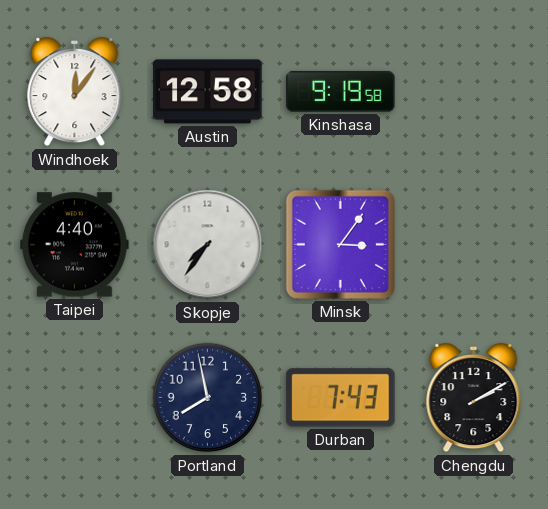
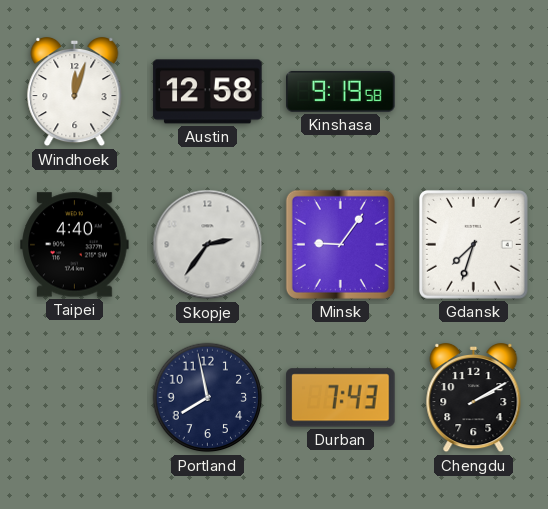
Windhoek: 12:06 -> 12:03
Skopje: 7:36 -> 2:36
Minsk: 3:06 -> 9:06
Gdansk: none -> 7:33
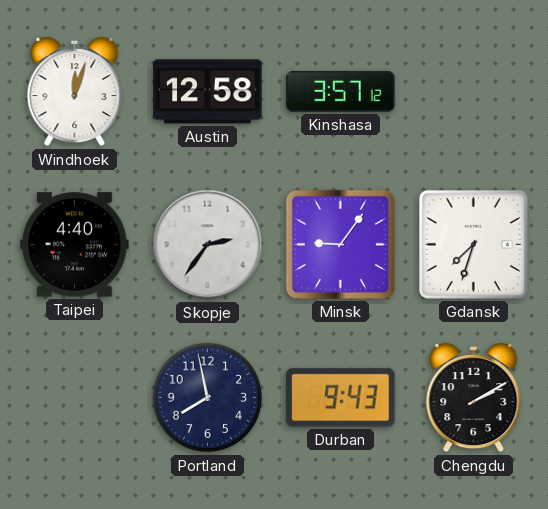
Kinshasa: 9:19 -> 3:57
Durban: 7:43 -> 9:43
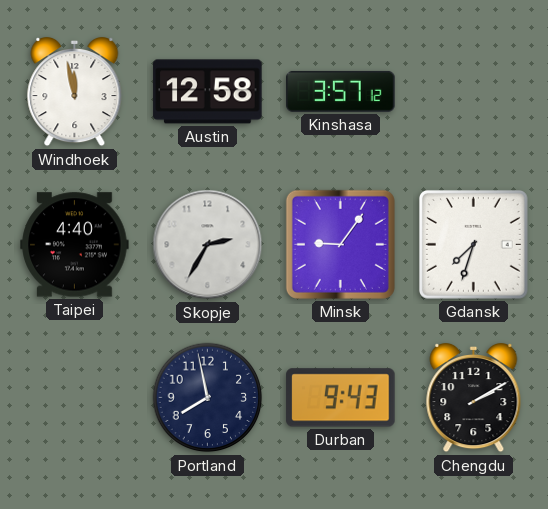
Windhoek: 12:03 -> 11:58
Skopje: 2:36 -> 2:35
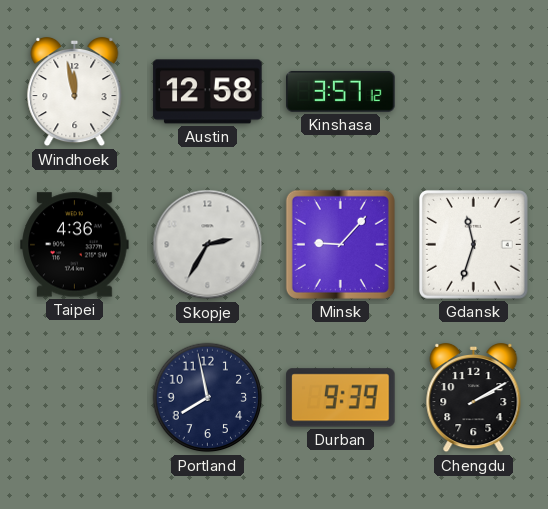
Taipei: 4:40 -> 4:36
Minsk: 9:06 -> 9:07
Gdansk: 7:33 -> 11:33
Durban: 9:43 -> 9:39
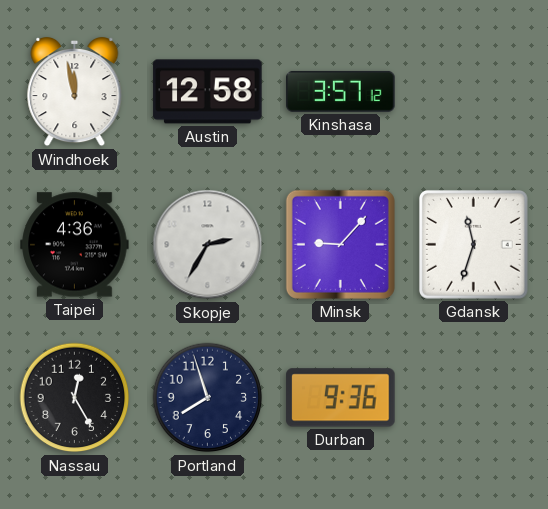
Nassau: none -> 12:25
Portland: 7:58 -> 7:57
Durban: 9:39 -> 9:36
Chengdu: 2:10 -> none
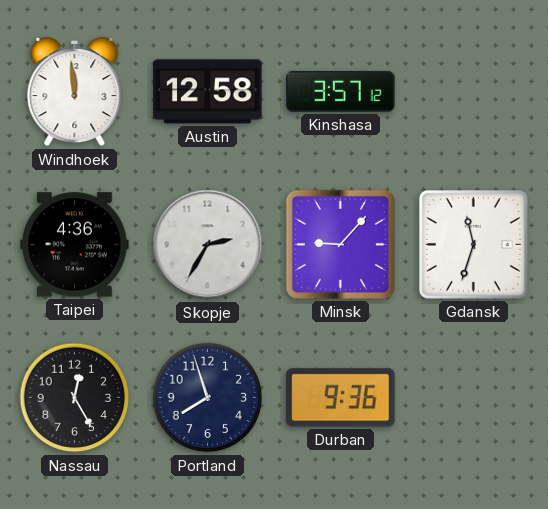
Windhoek: 11:58 -> 11:59
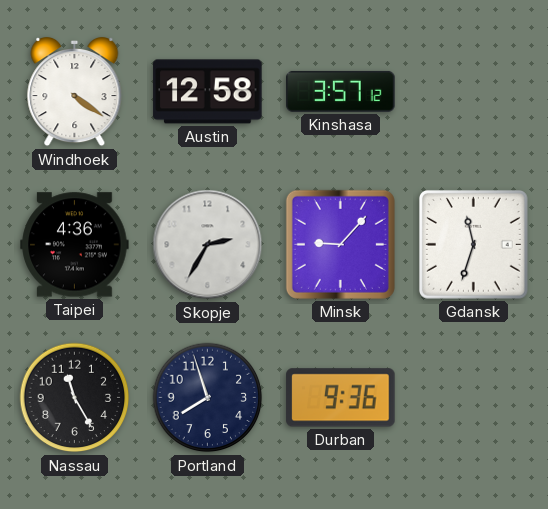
Windhoek: 11:59 -> 4:21
Nassau: 12:25 -> 11:25
